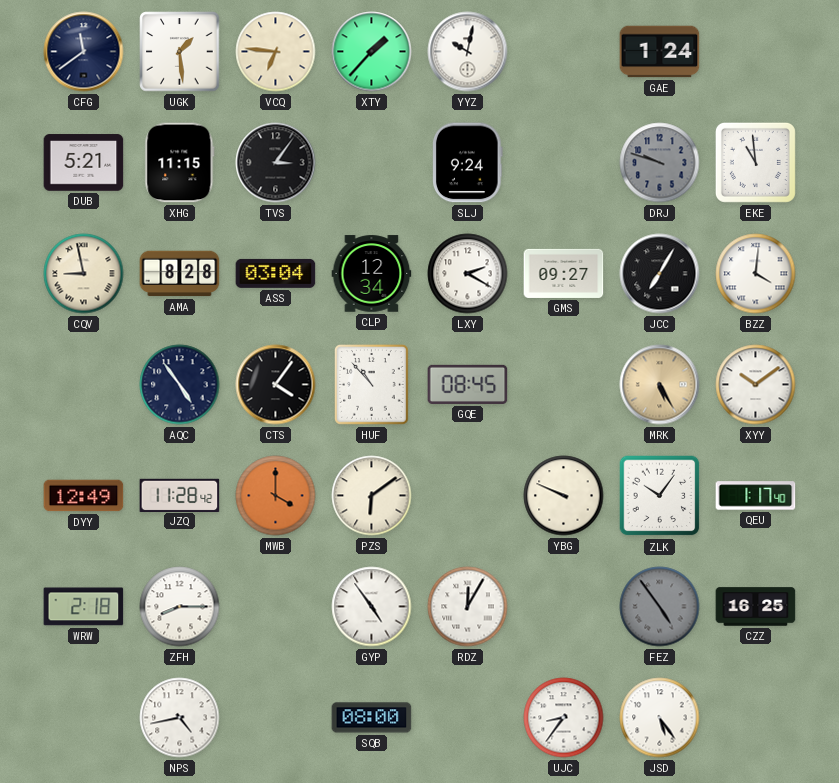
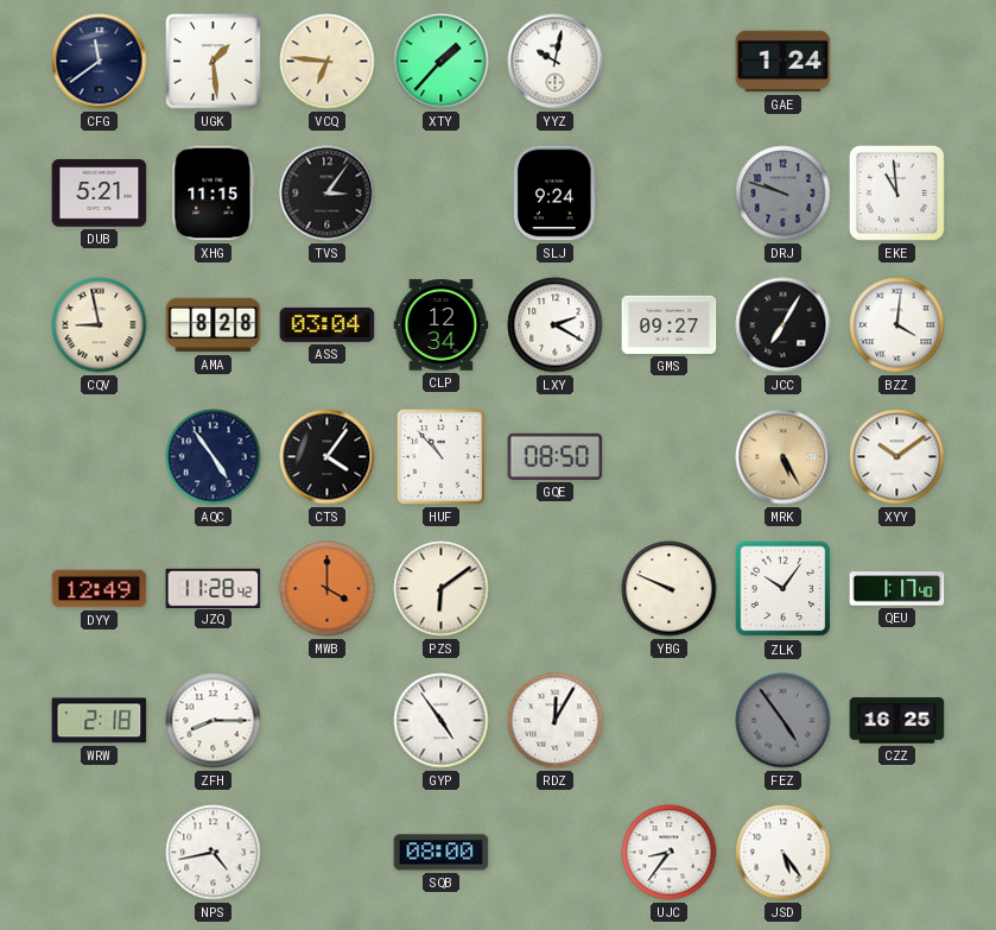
GQE: 08:45 -> 08:50
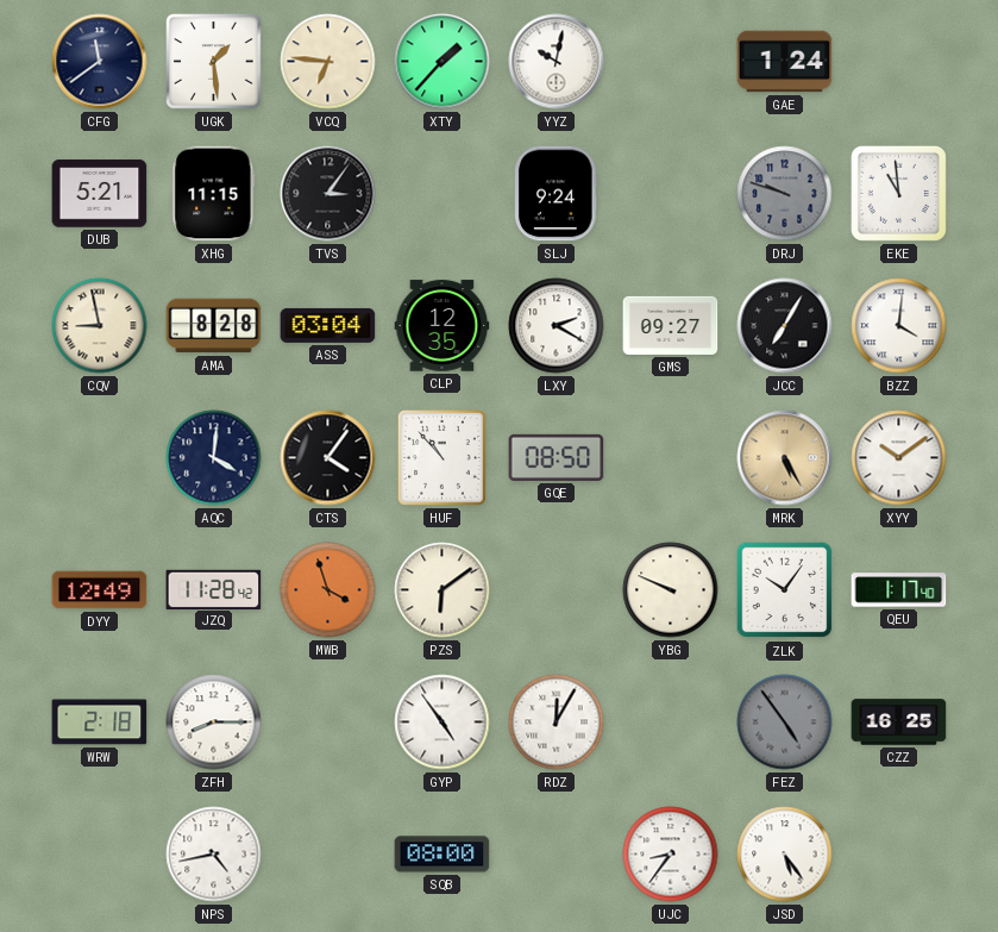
CLP: 12:34 -> 12:35
AQC: 4:54 -> 4:01
MWB: 4:00 -> 3:57
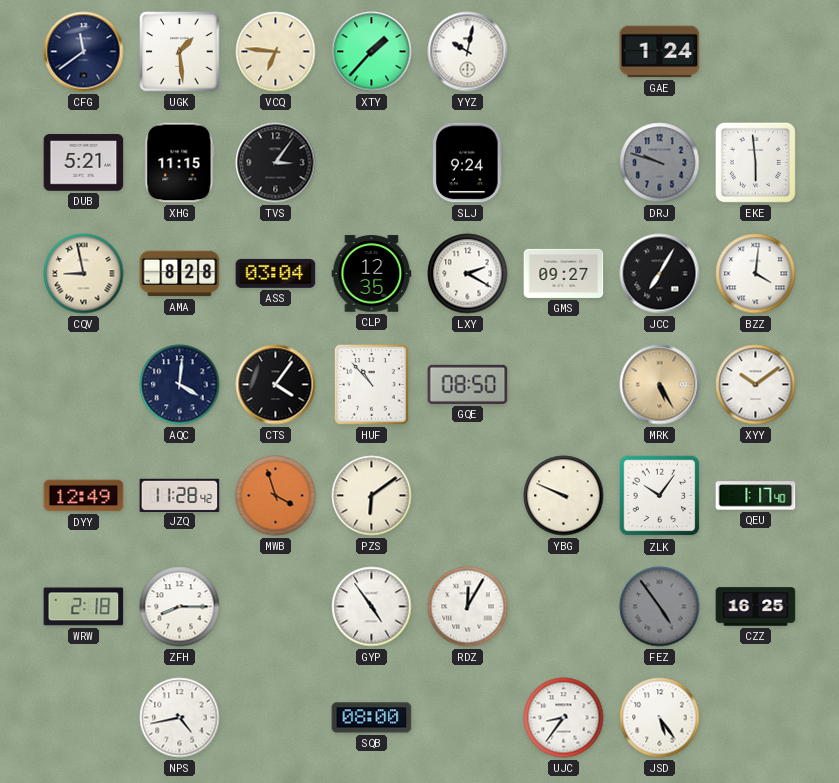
EKE: 10:59 -> 5:59
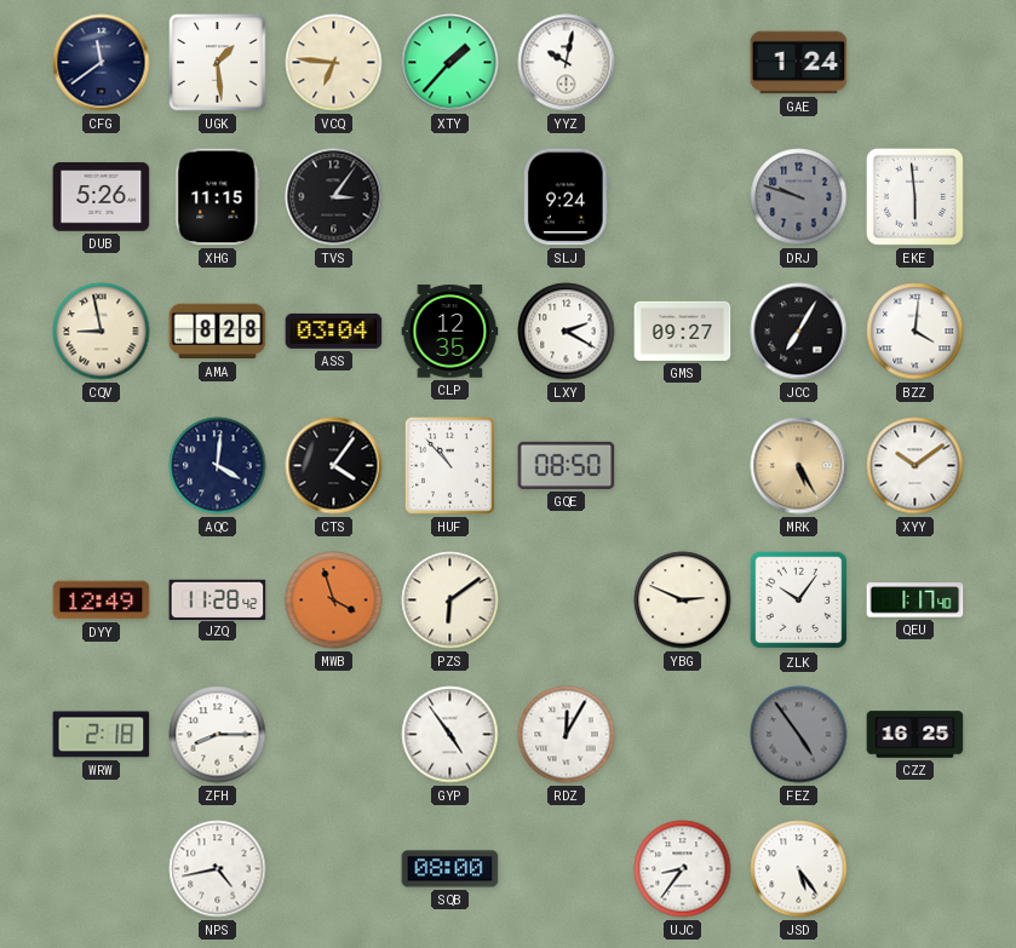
DUB: 5:21 -> 5:26
YBG: 9:49 -> 2:49
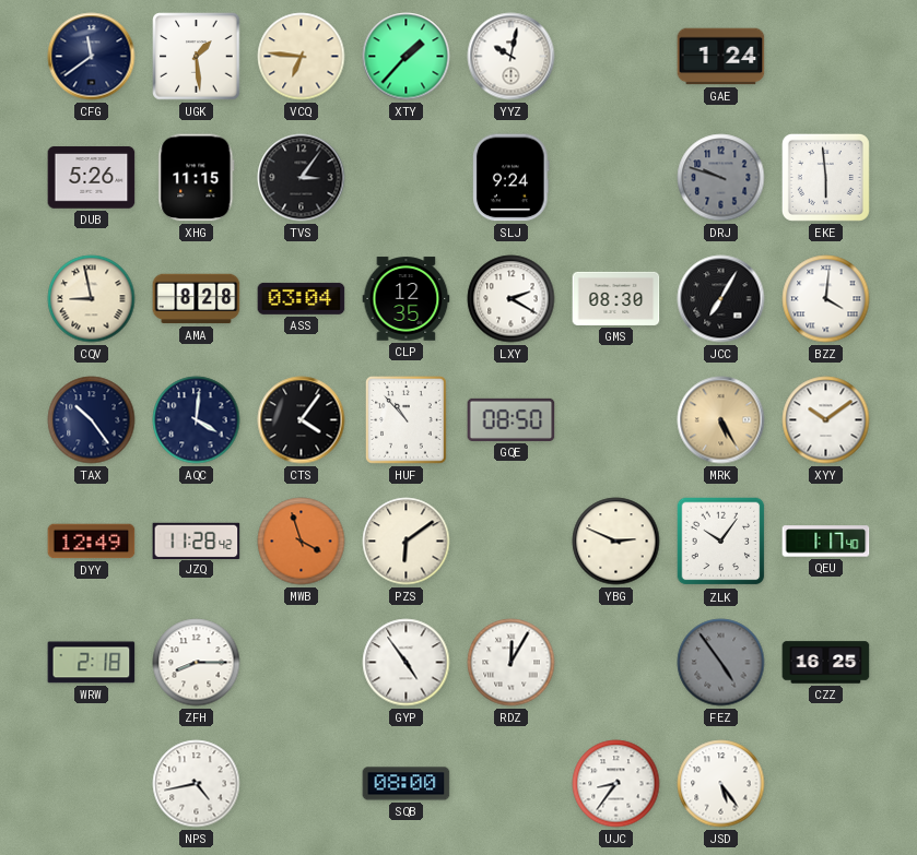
GMS: 09:27 -> 08:30
TAX: none -> 10:24
